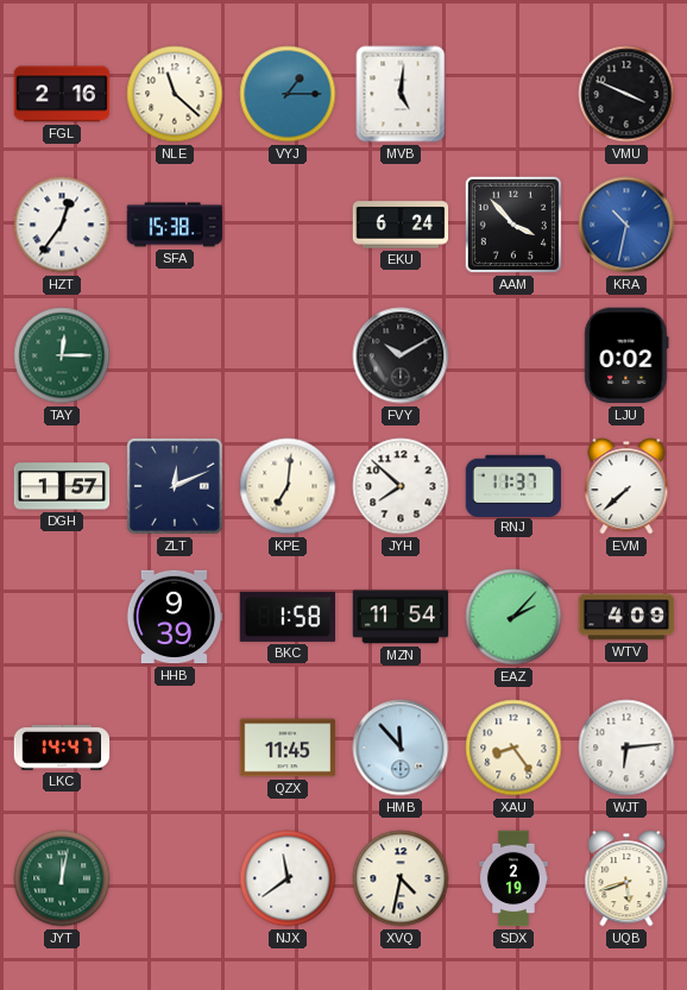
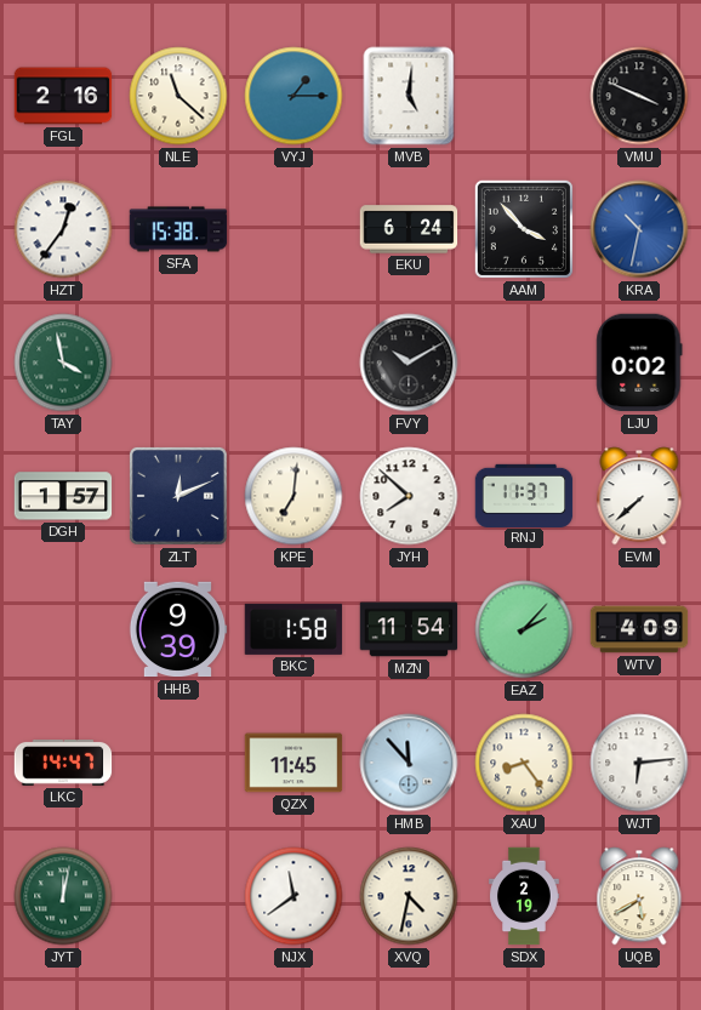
TAY: 12:15 -> 3:58
UQB: 5:42 -> 5:40
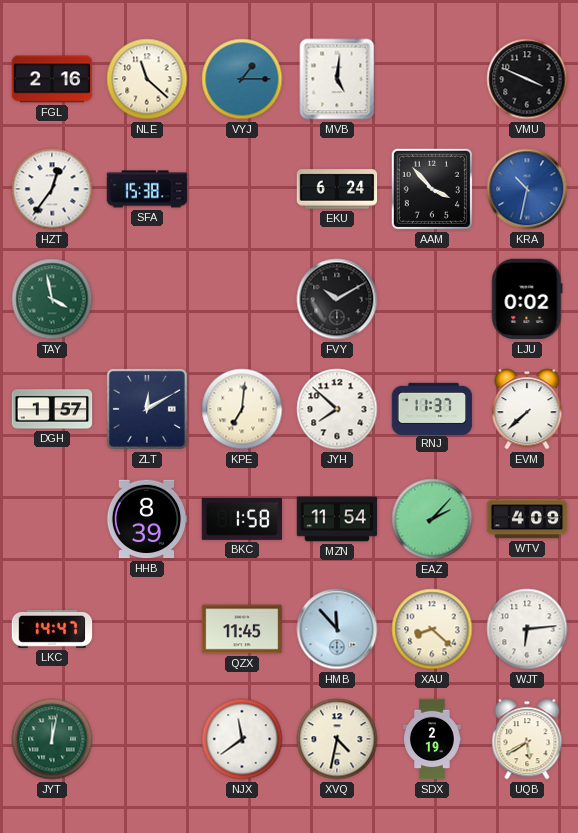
ZLT: 12:11 -> 12:10
HHB: 9:39 -> 8:39
XAU: 8:24 -> 8:22
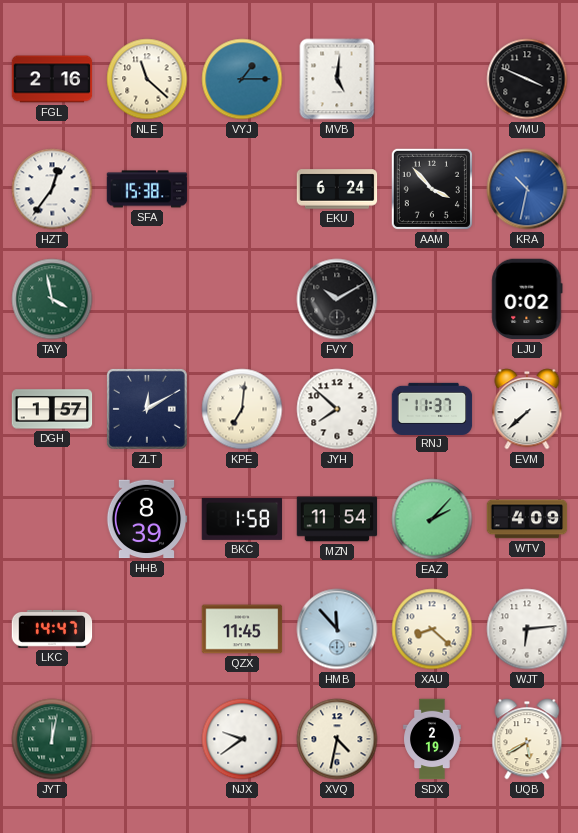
NJX: 11:39 -> 9:39
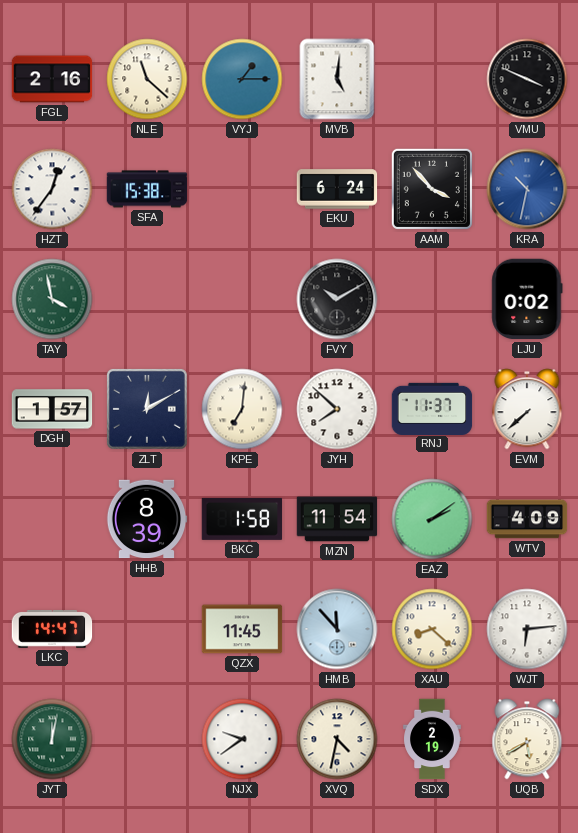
EAZ: 2:07 -> 2:09
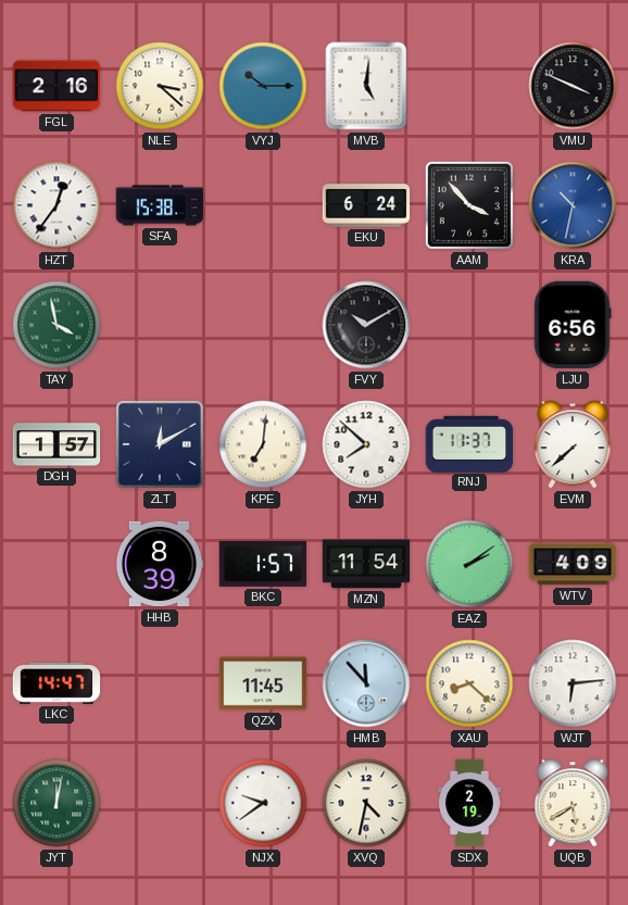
NLE: 11:22 -> 3:22
VYJ: 1:15 -> 10:15
LJU: 0:02 -> 6:56
BKC: 1:58 -> 1:57
